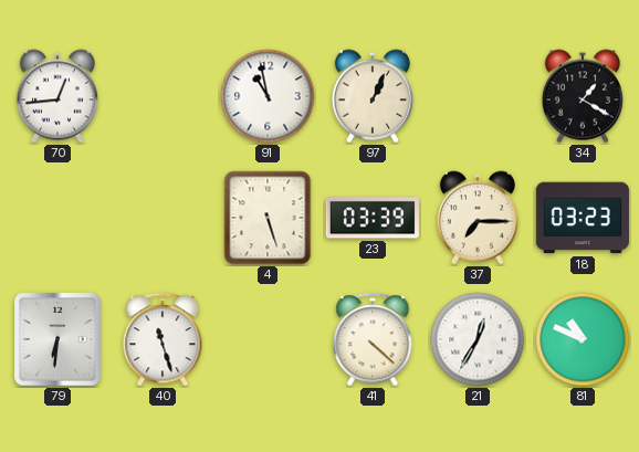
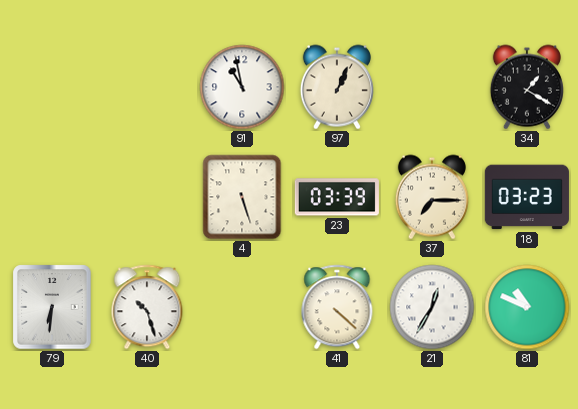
70: 12:44 -> none
40: 11:27 -> 10:27
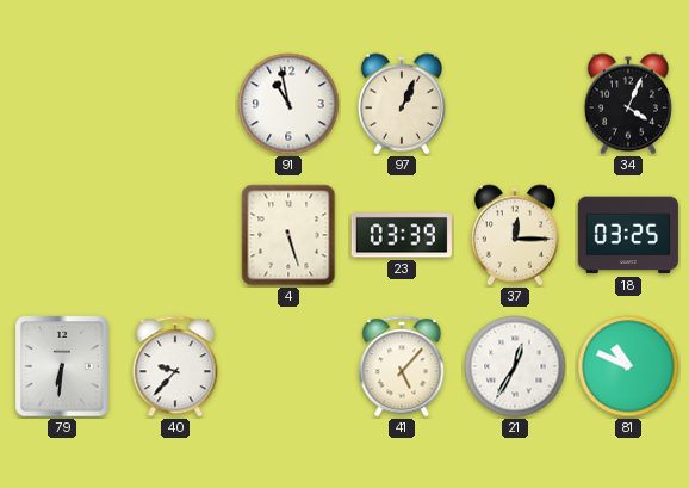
34: 1:20 -> 4:04
37: 7:15 -> 12:15
18: 03:23 -> 03:25
40: 10:27 -> 9:37
41: 4:22 -> 5:07
